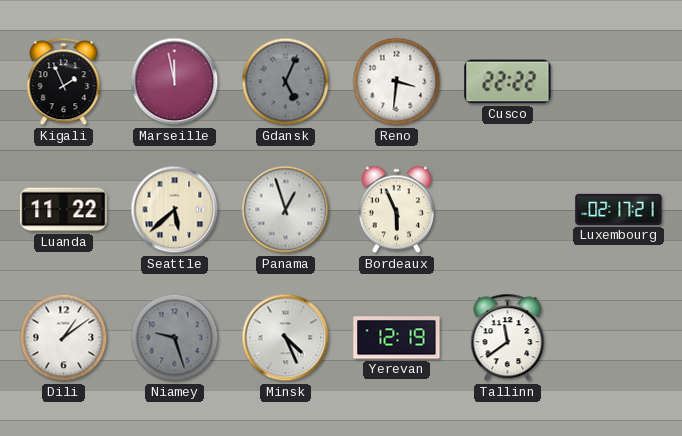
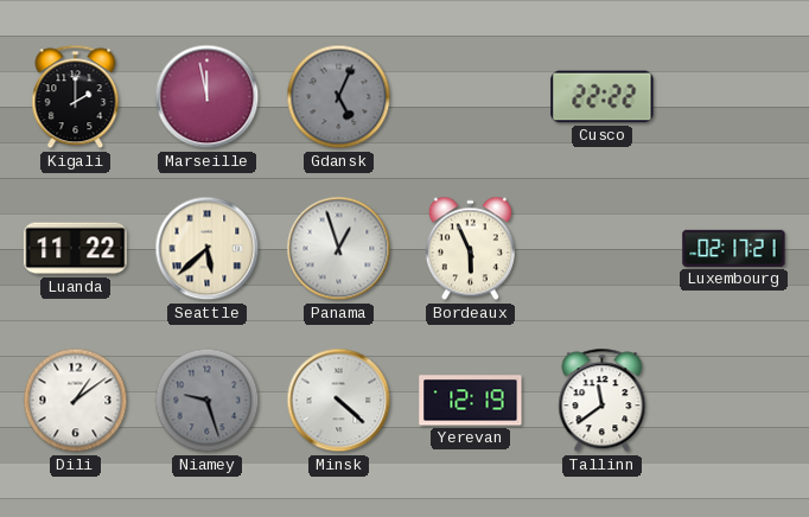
Kigali: 1:56 -> 2:00
Reno: 3:31 -> none
Minsk: 4:26 -> 4:22
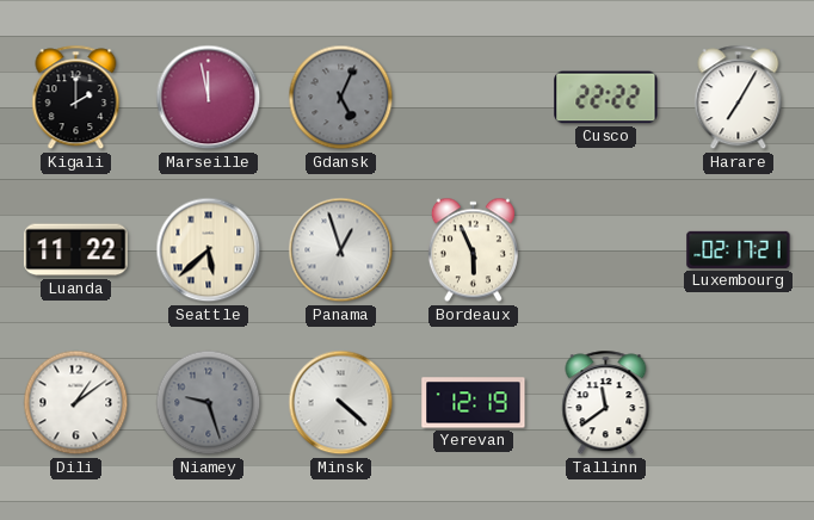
Harare: none -> 7:05
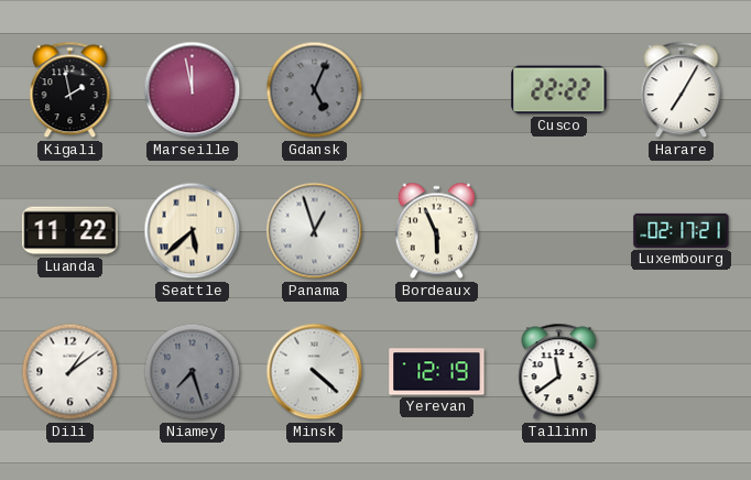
Kigali: 2:00 -> 1:58
Niamey: 9:27 -> 7:27
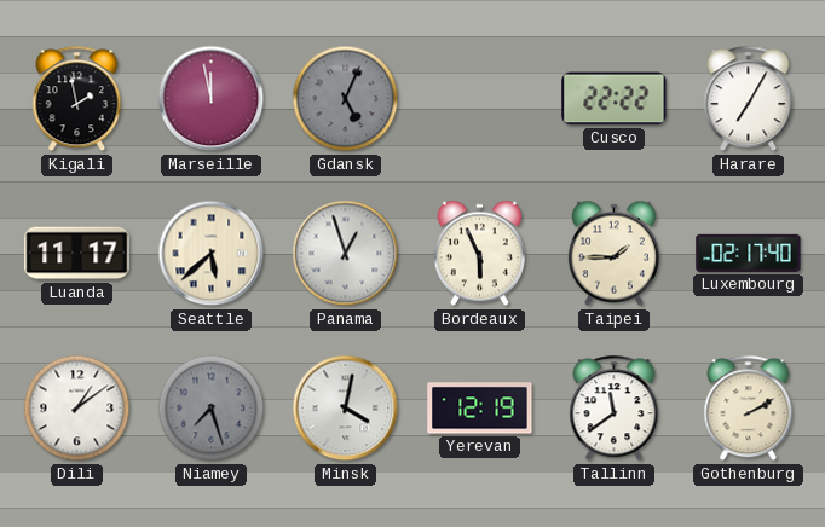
Luanda: 11:22 -> 11:17
Taipei: none -> 1:45
Luxembourg: 02:17:21 -> 02:17:40
Minsk: 4:22 -> 4:02
Gothenburg: none -> 2:10
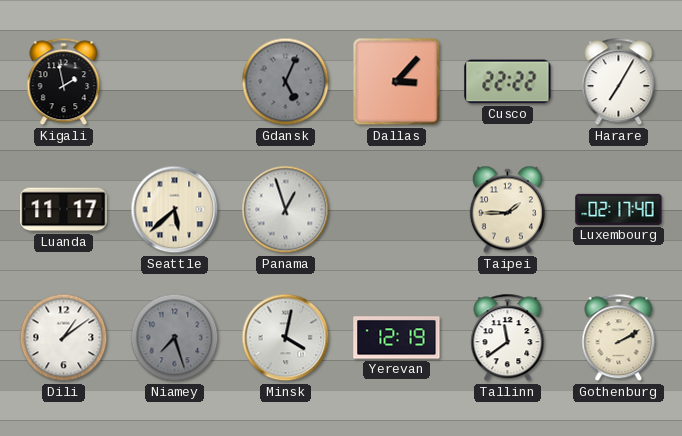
Marseille: 11:58 -> none
Dallas: none -> 3:07
Bordeaux: 5:56 -> none
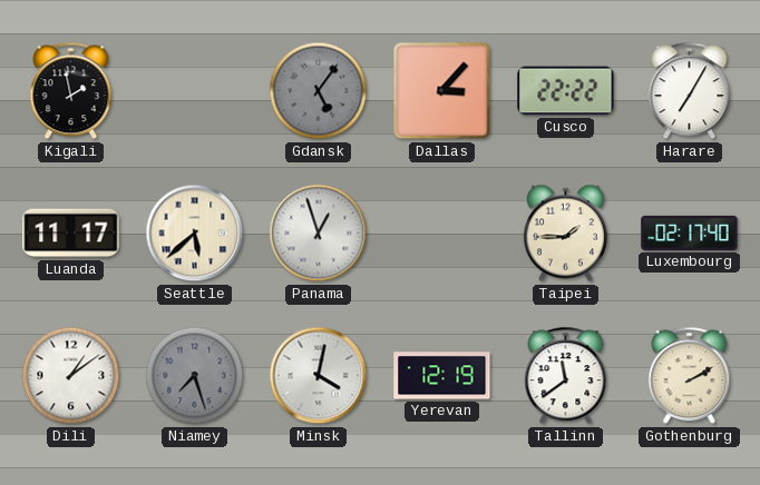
Gdansk: 5:04 -> 5:06
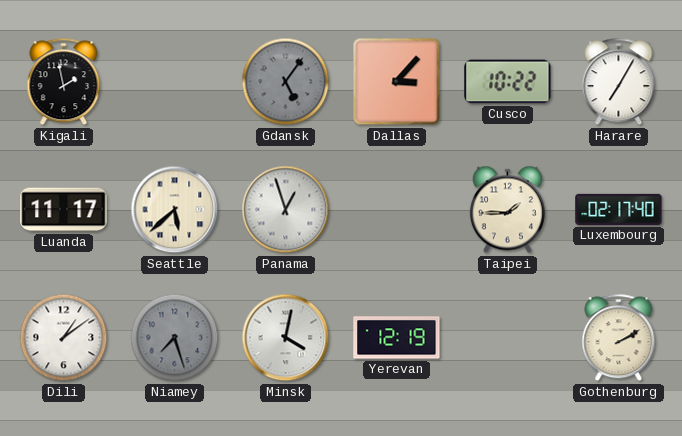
Cusco: 22:22 -> 10:22
Tallinn: 11:39 -> none
